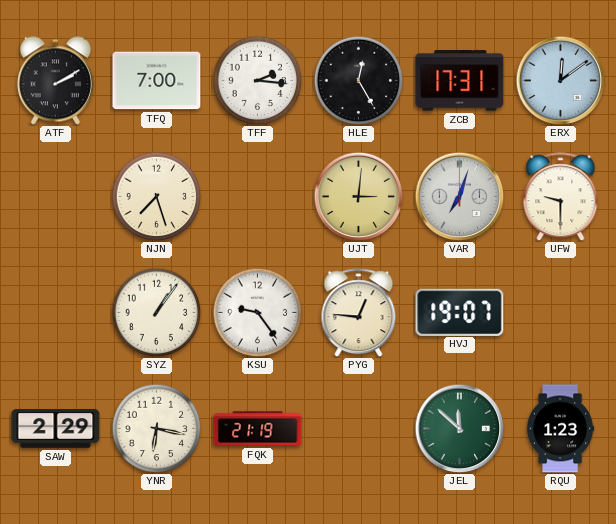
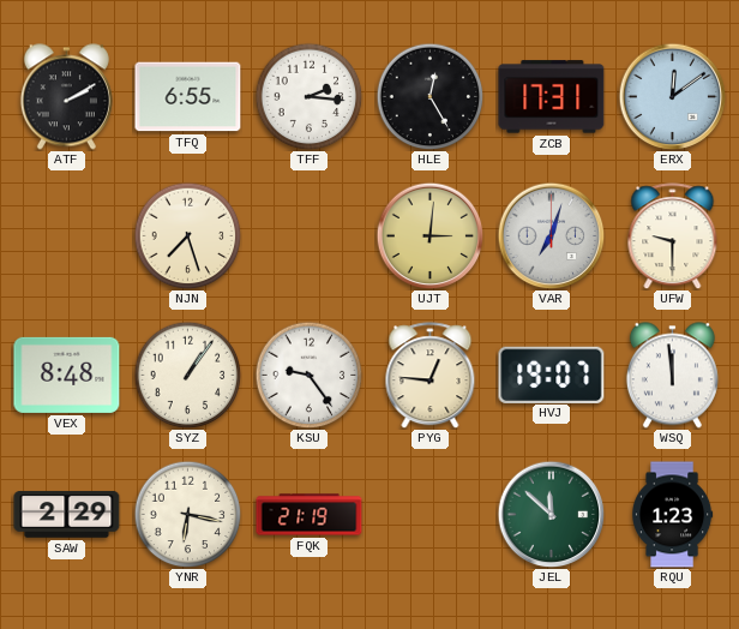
TFQ: 7:00 -> 6:55
VEX: none -> 8:48
WSQ: none -> 11:59
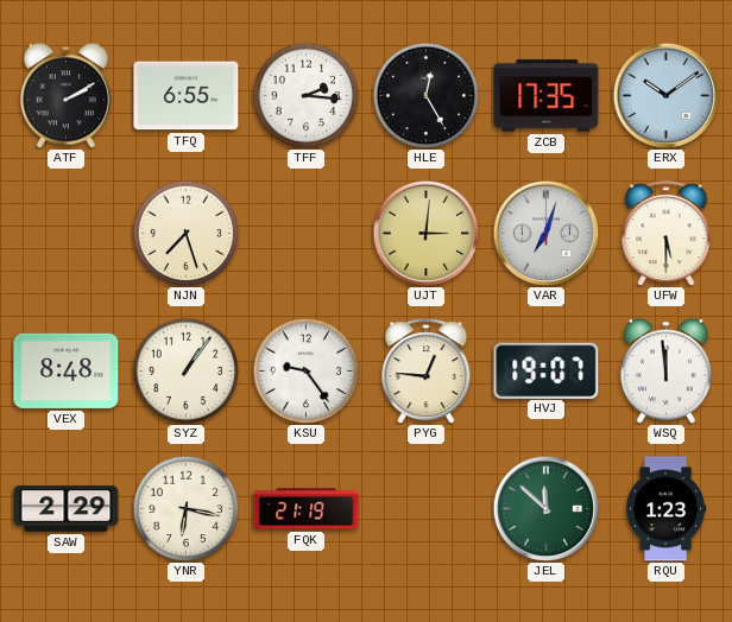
ZCB: 17:31 -> 17:35
ERX: 12:09 -> 10:09
UFW: 9:30 -> 5:30
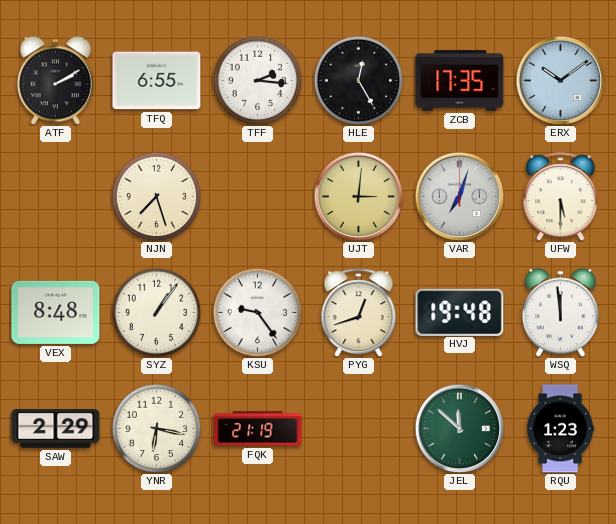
PYG: 12:46 -> 12:42
HVJ: 19:07 -> 19:48
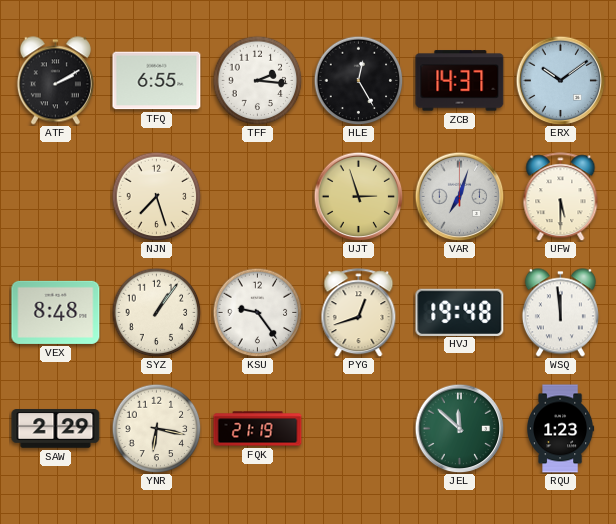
ZCB: 17:35 -> 14:37
UJT: 3:01 -> 2:57
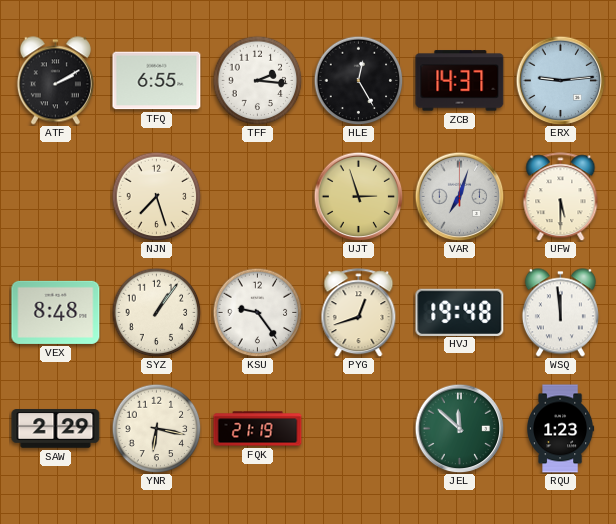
ERX: 10:09 -> 9:14
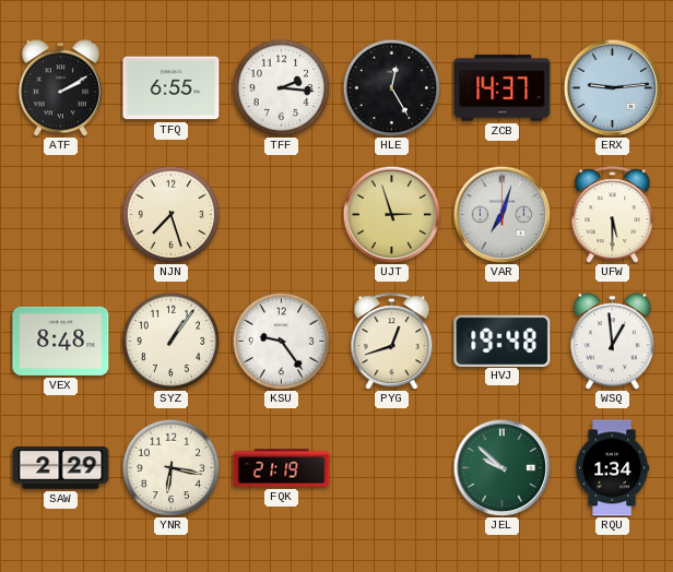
WSQ: 11:59 -> 12:59
JEL: 11:52 -> 9:52
RQU: 1:23 -> 1:34
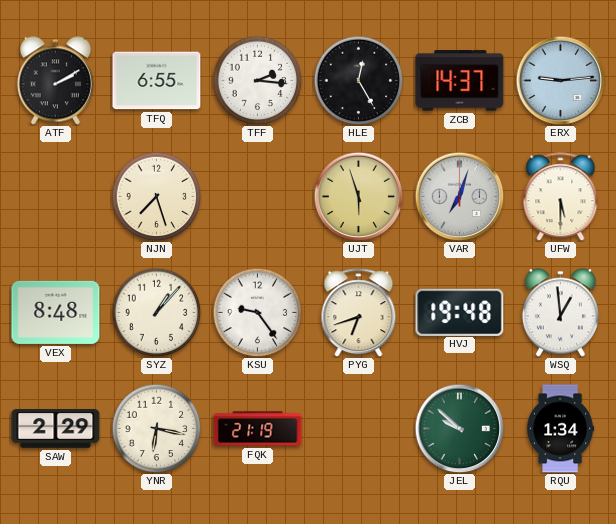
UJT: 2:57 -> 5:57
SYZ: 1:06 -> 1:07
PYG: 12:42 -> 6:42
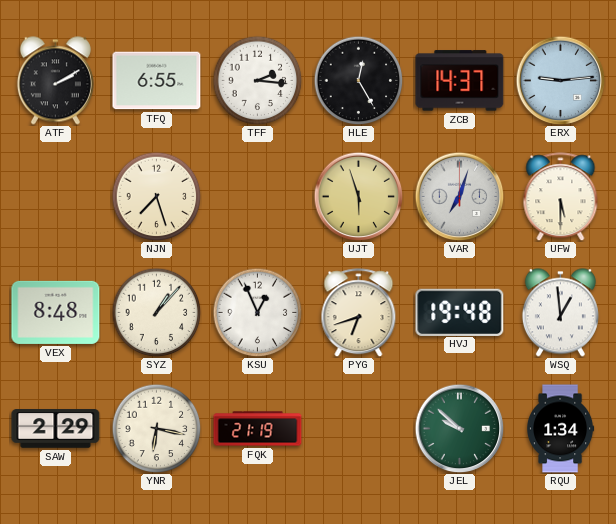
KSU: 9:24 -> 12:56
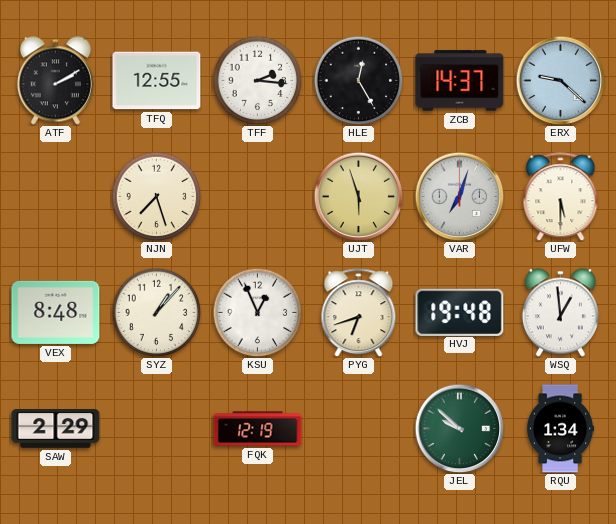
TFQ: 6:55 -> 12:55
ERX: 9:14 -> 9:22
YNR: 6:17 -> none
FQK: 21:19 -> 12:19
